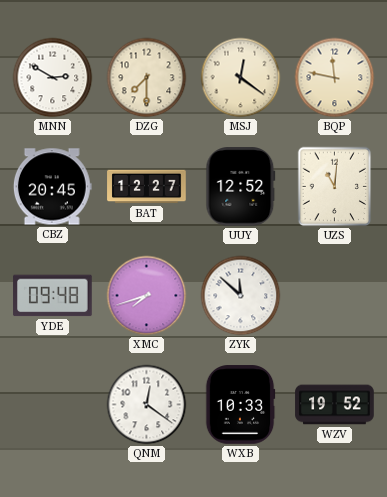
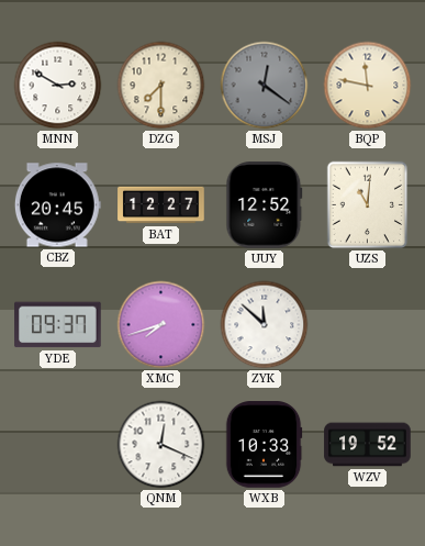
MSJ dial: cream -> grey
YDE: 09:48 -> 09:37
QNM: 12:21 -> 12:19
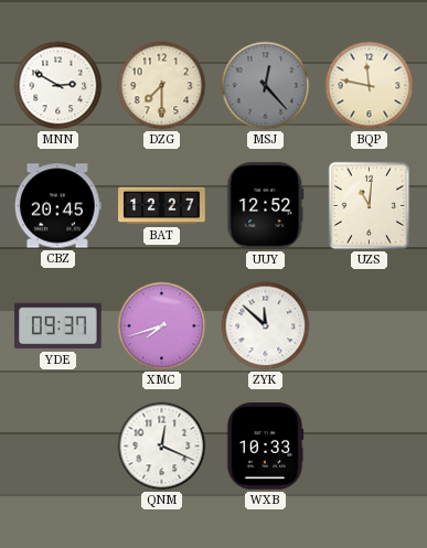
MSJ: 12:21 -> 12:23
WZV: 19:52 -> none
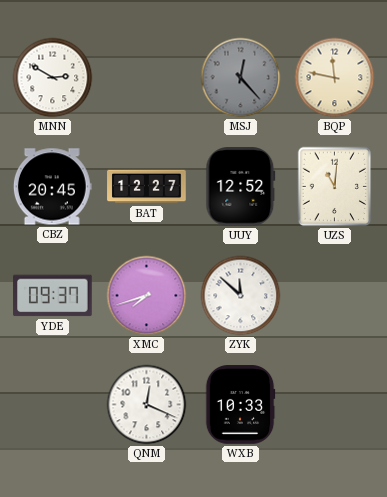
DZG: 7:30 -> none
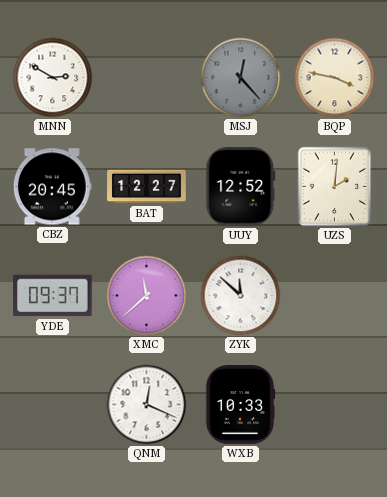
BQP: 11:47 -> 3:47
UZS: 11:01 -> 2:01
XMC: 7:42 -> 11:38
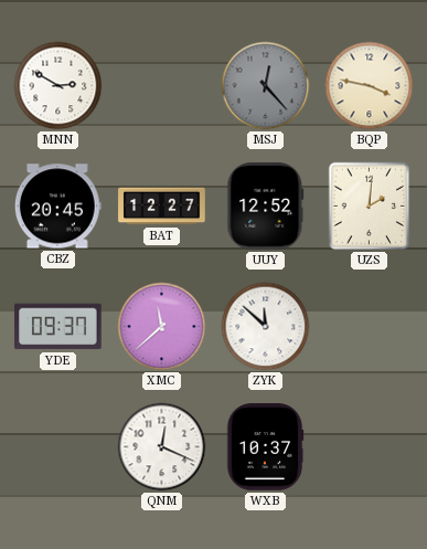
WXB: 10:33 -> 10:37
